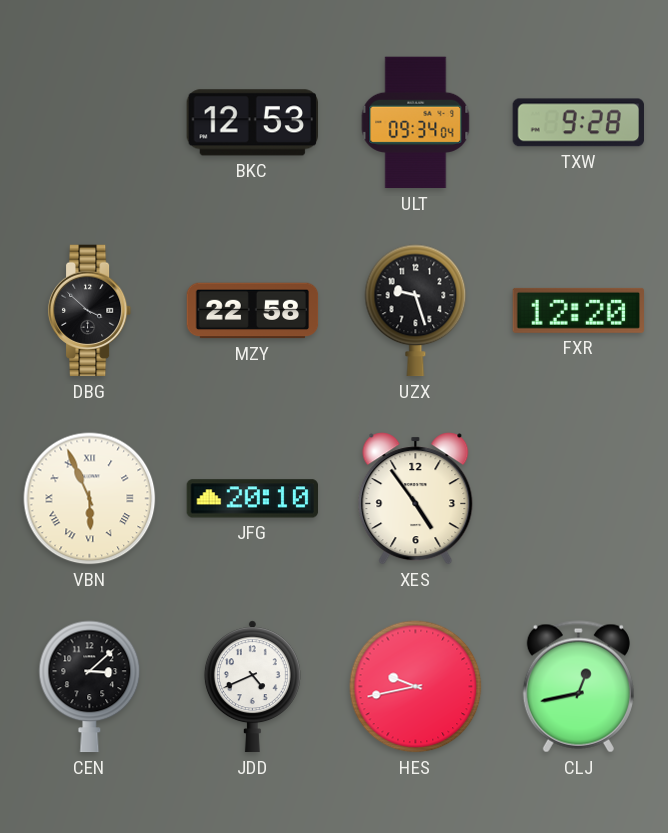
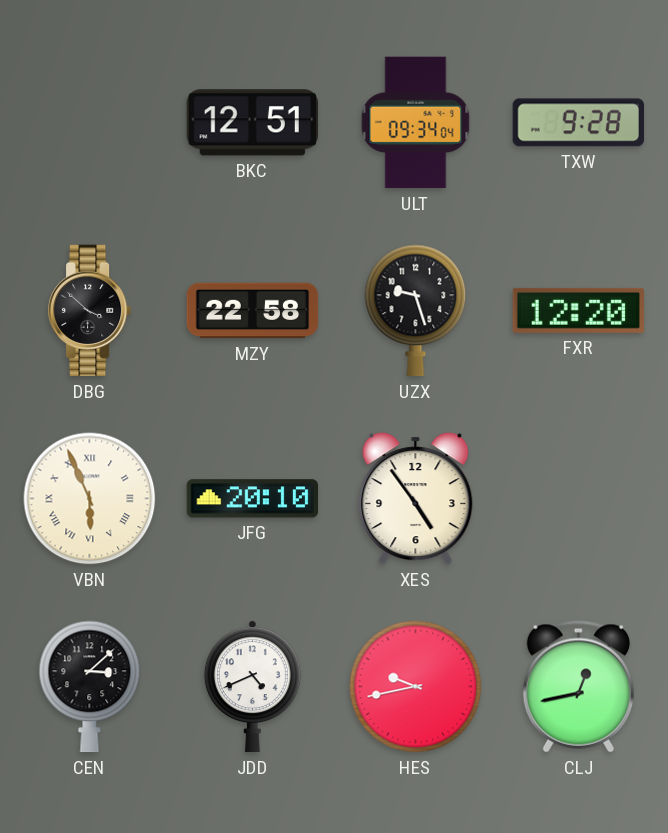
BKC: 12:53 -> 12:51
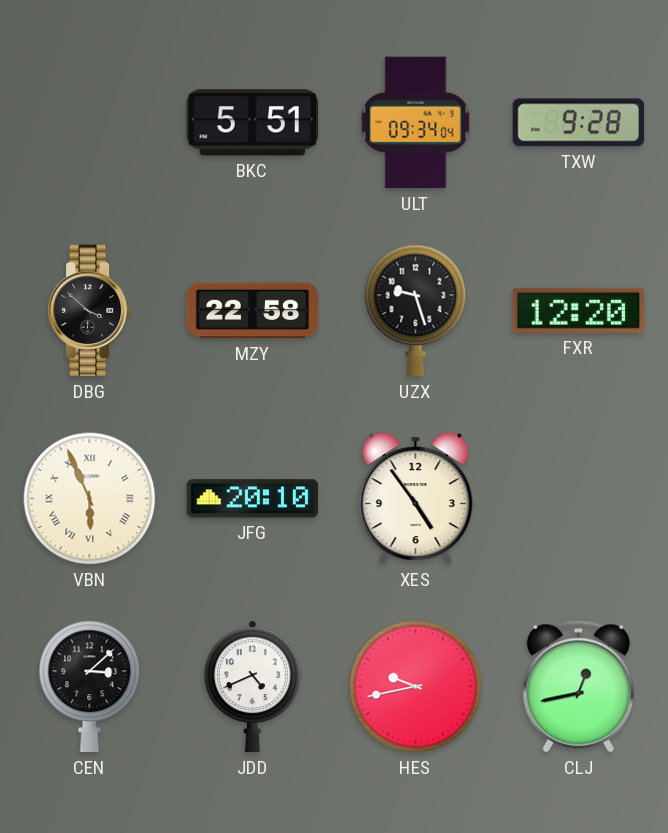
BKC: 12:51 -> 5:51
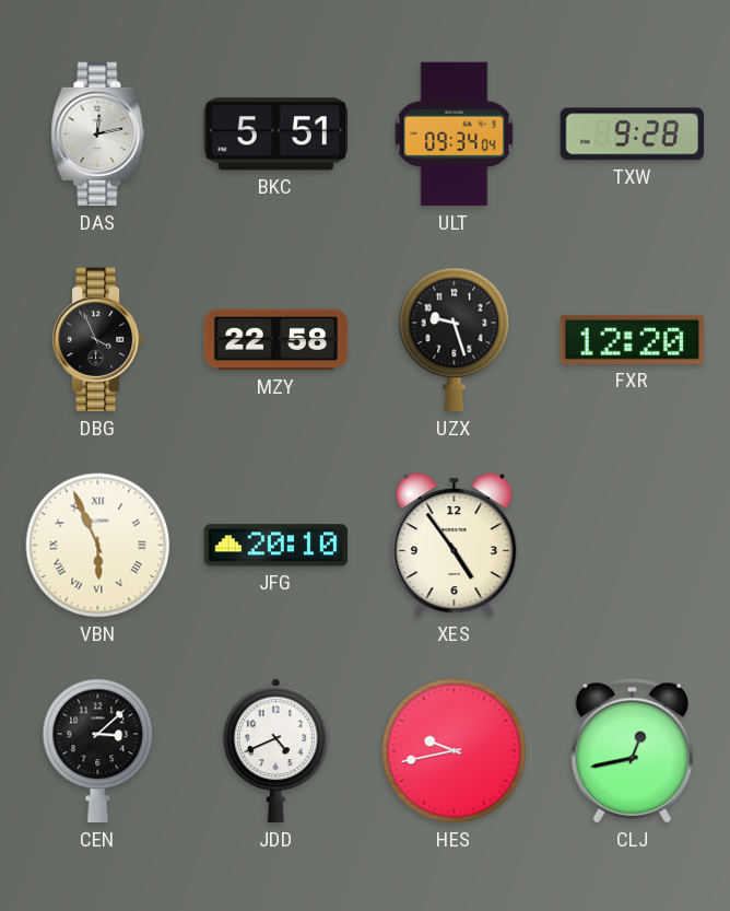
DAS: none -> 12:13
DBG: 3:52 -> 3:56
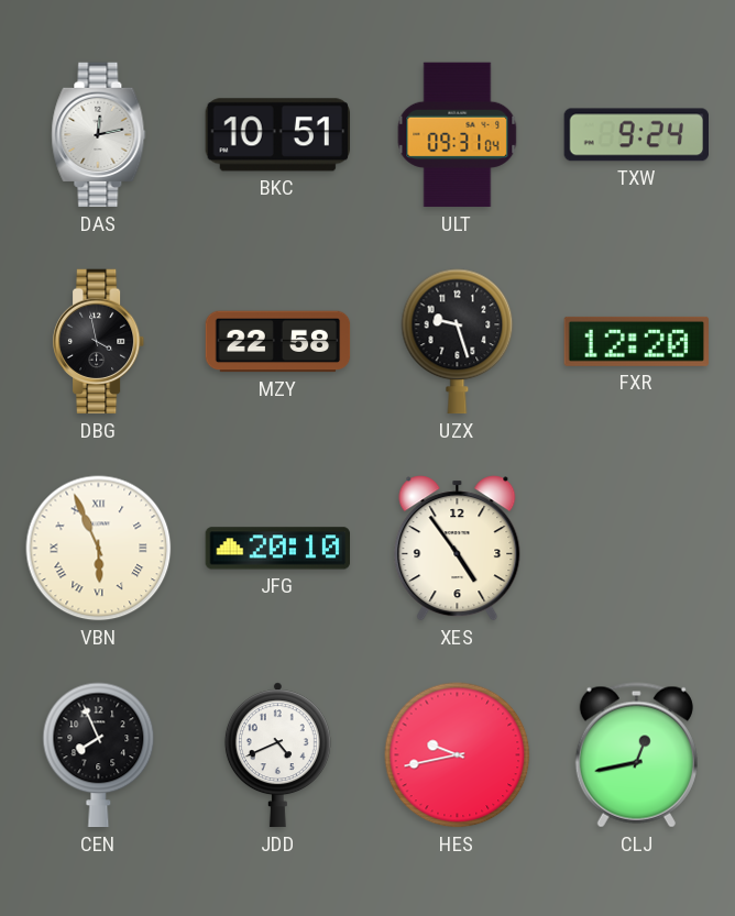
BKC: 5:51 -> 10:51
ULT: 09:34 -> 09:31
TXW: 9:28 -> 9:24
DBG: 3:56 -> 3:58
CEN: 3:08 -> 7:56
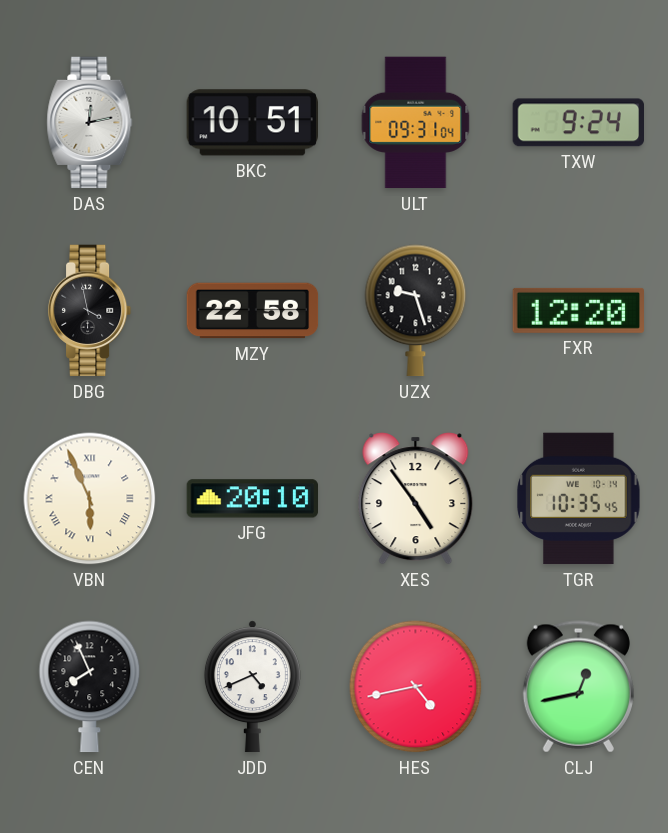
TGR: none -> 10:35
HES: 9:43 -> 4:43
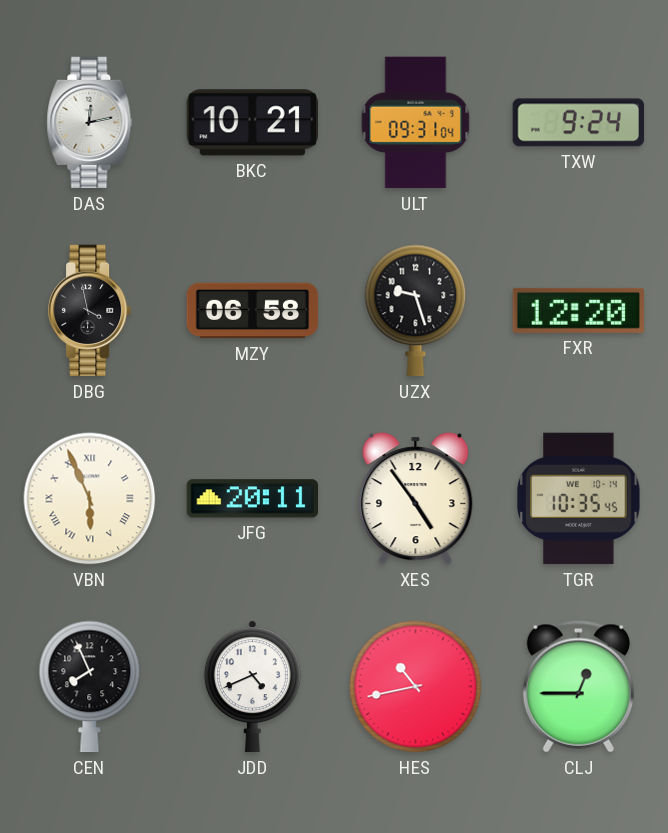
BKC: 10:51 -> 10:21
MZY: 22:58 -> 06:58
JFG: 20:10 -> 20:11
HES: 4:43 -> 10:43
CLJ: 12:43 -> 12:45
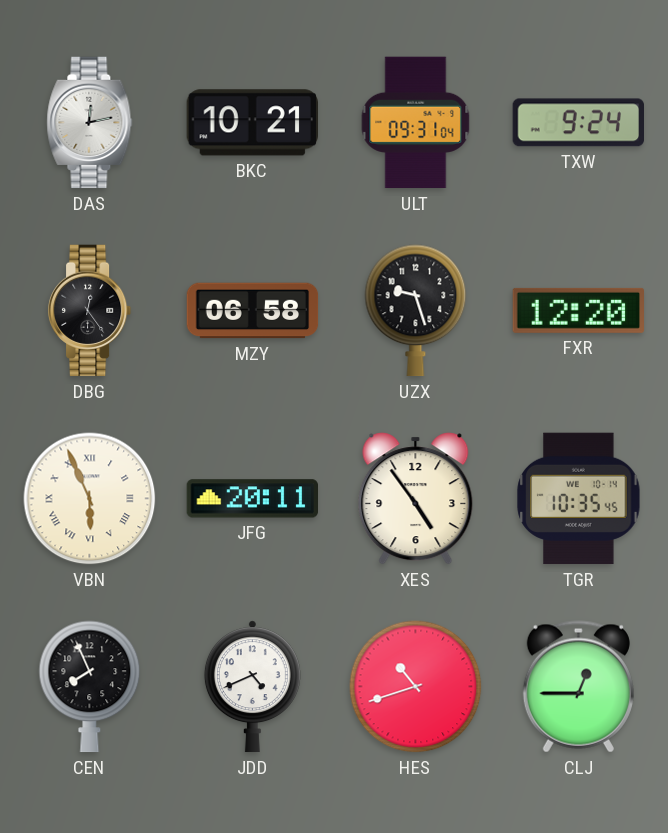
DBG: 3:58 -> 12:24
HES: 10:43 -> 10:42
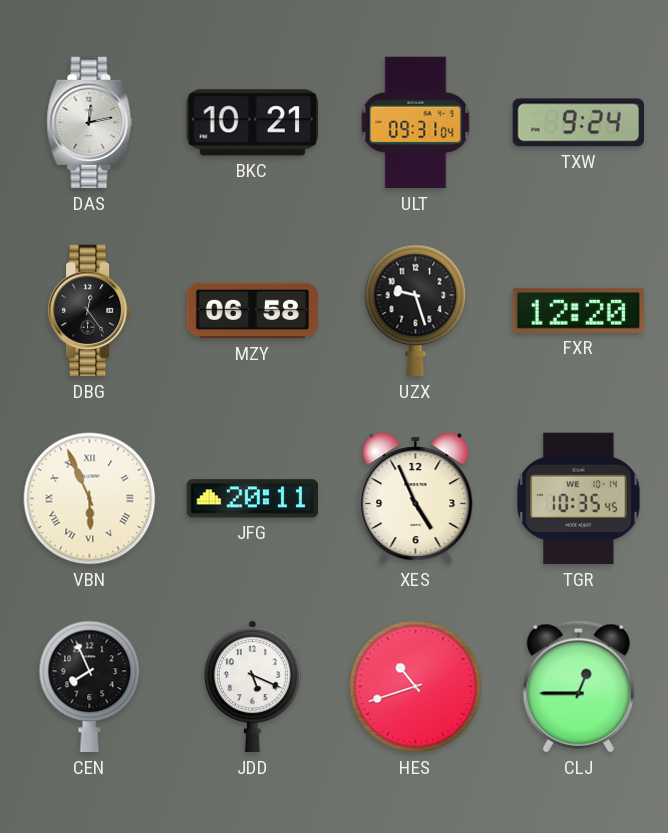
XES: 4:54 -> 4:56
JDD: 4:41 -> 5:19
